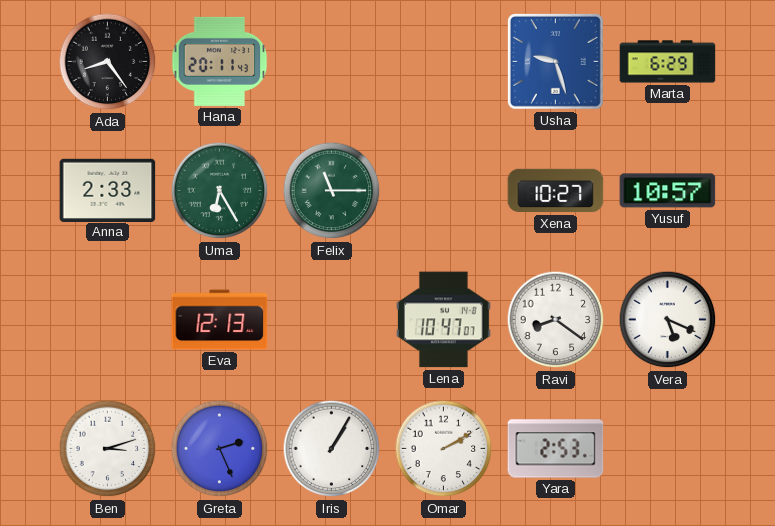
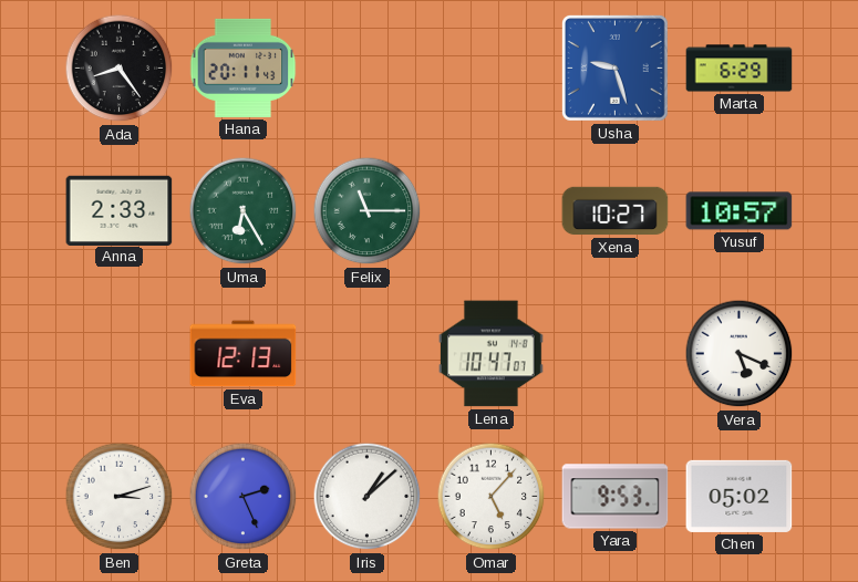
Ravi: 8:21 -> none
Iris: 1:05 -> 1:08
Omar: 2:10 -> 5:07
Yara: 2:53 -> 9:53
Chen: none -> 05:02
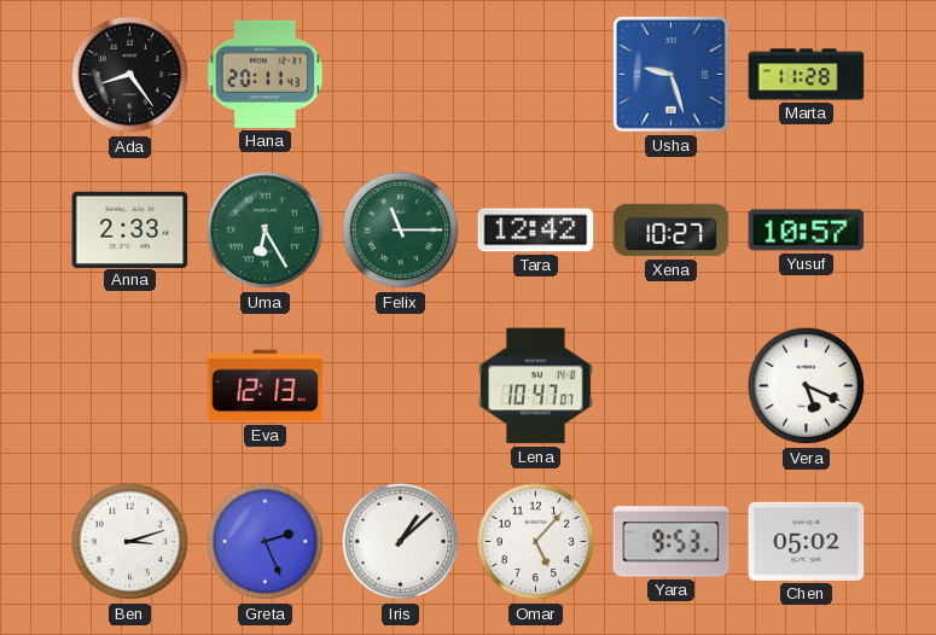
Marta: 6:29 -> 11:28
Tara: none -> 12:42
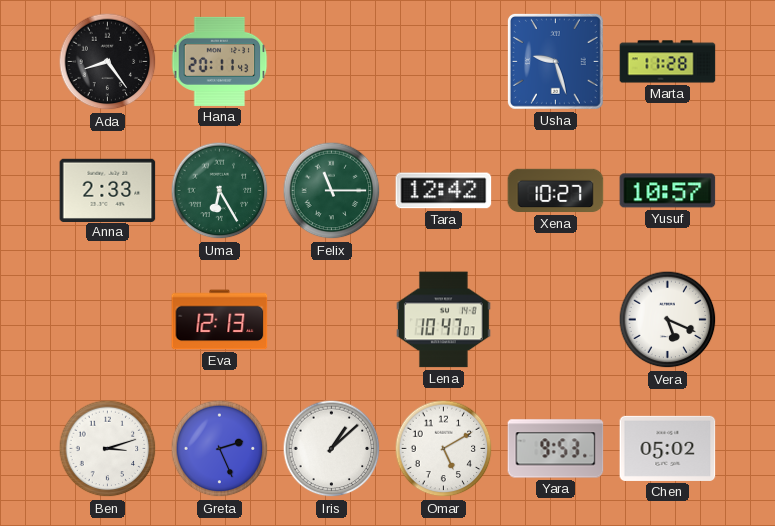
Omar: 5:07 -> 5:10
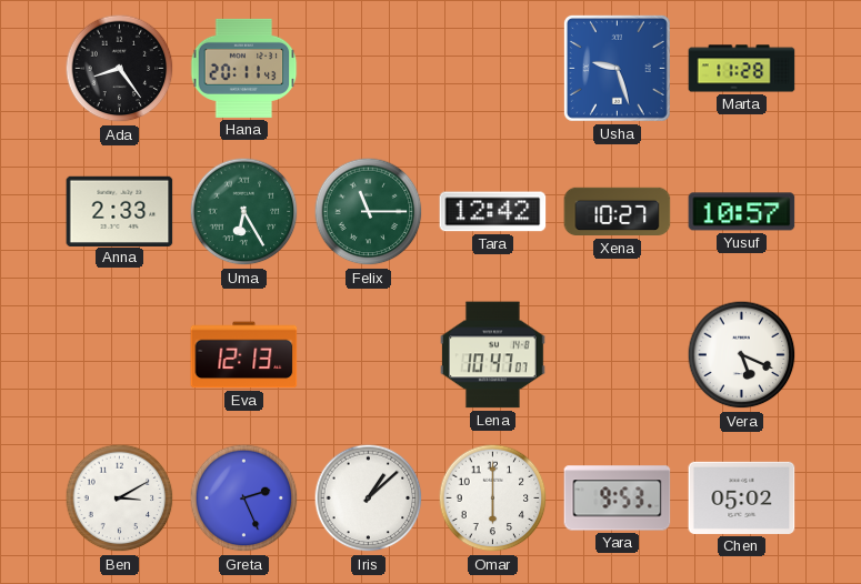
Ben: 3:12 -> 3:10
Omar: 5:10 -> 6:00
